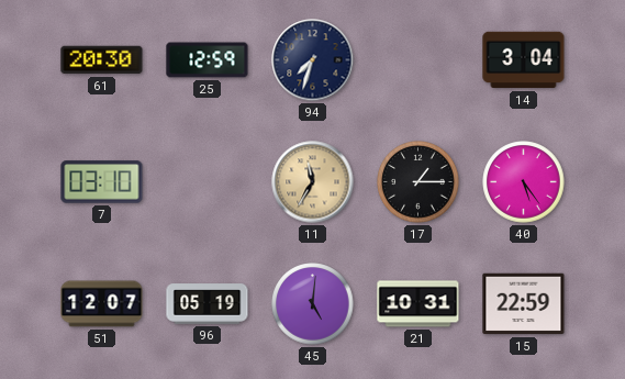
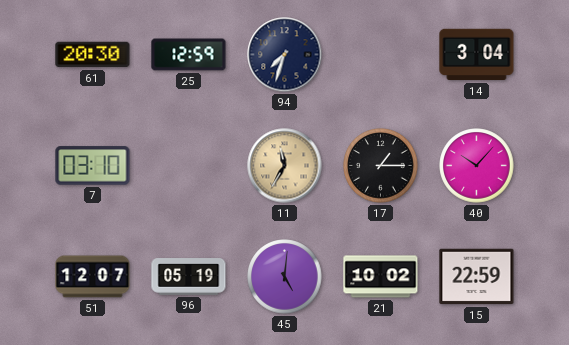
40: 5:24 -> 10:07
21: 10:31 -> 10:02
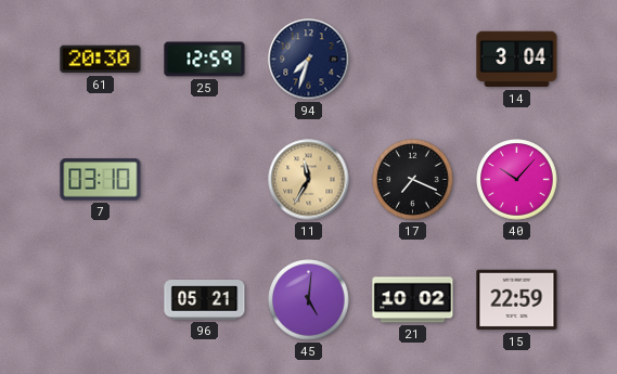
17: 1:15 -> 7:19
51: 12:07 -> none
96: 05:19 -> 05:21
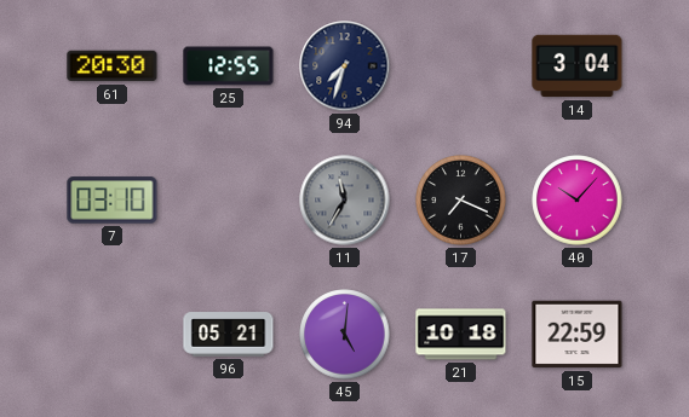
25: 12:59 -> 12:55
11 dial: champagne -> grey
21: 10:02 -> 10:18
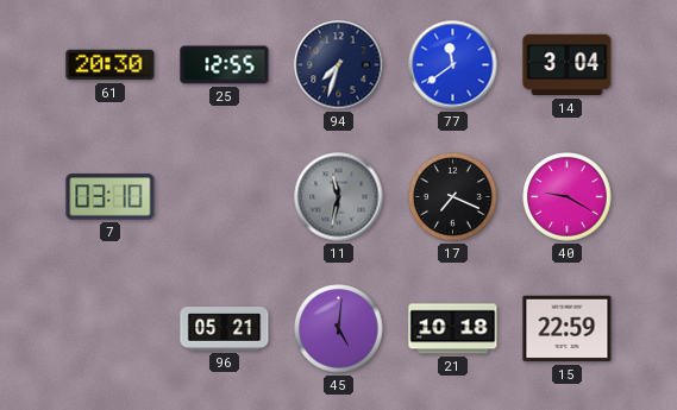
77: none -> 11:39
11: 11:35 -> 11:32
40: 10:07 -> 9:20
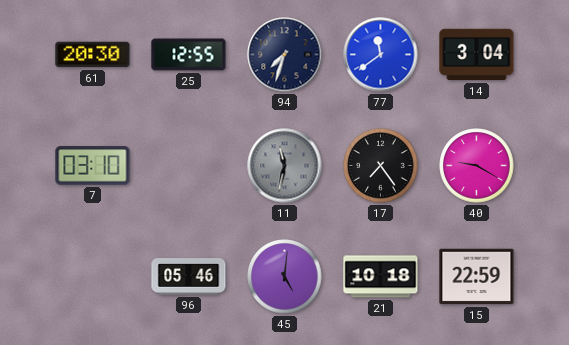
17: 7:19 -> 7:24
96: 05:21 -> 05:46
